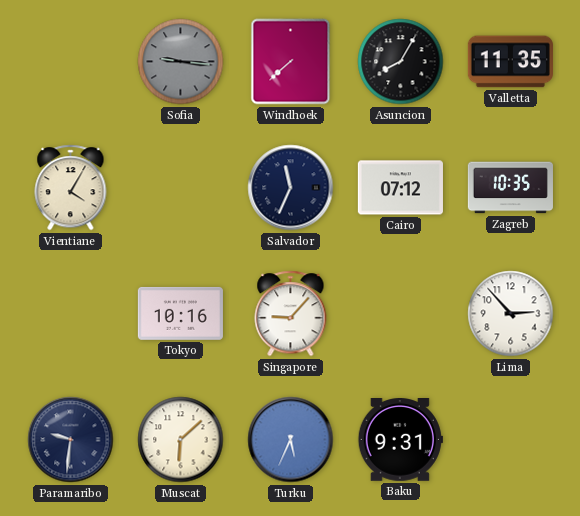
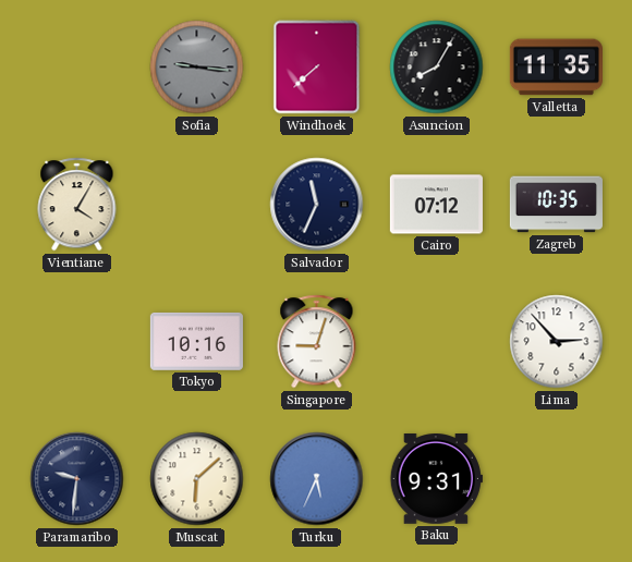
Singapore: 9:07 -> 9:03
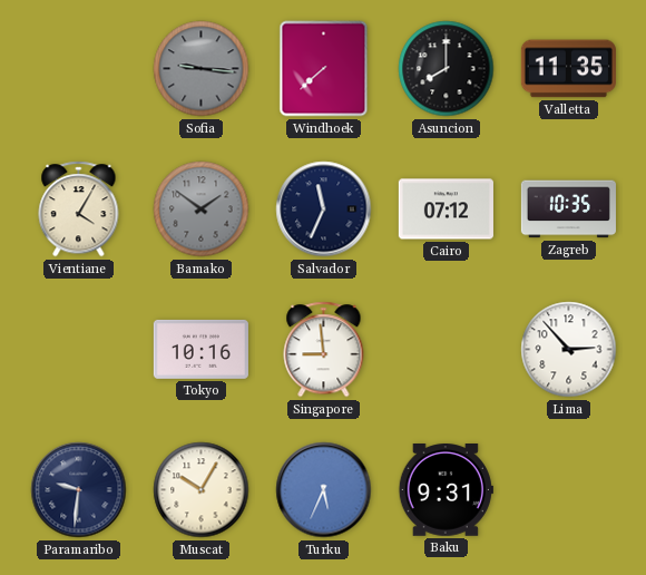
Asuncion: 8:05 -> 8:00
Bamako: none -> 1:51
Singapore: 9:03 -> 8:59
Muscat: 6:08 -> 10:05
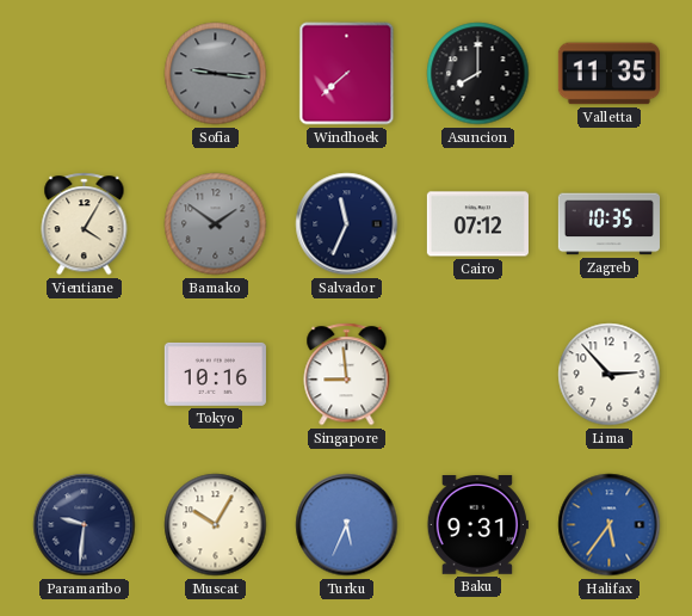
Halifax: none -> 5:36
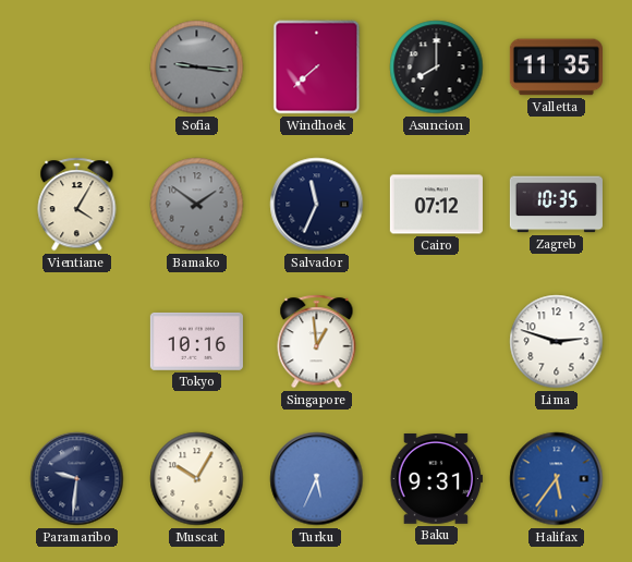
Singapore: 8:59 -> 12:59
Lima: 2:53 -> 2:48
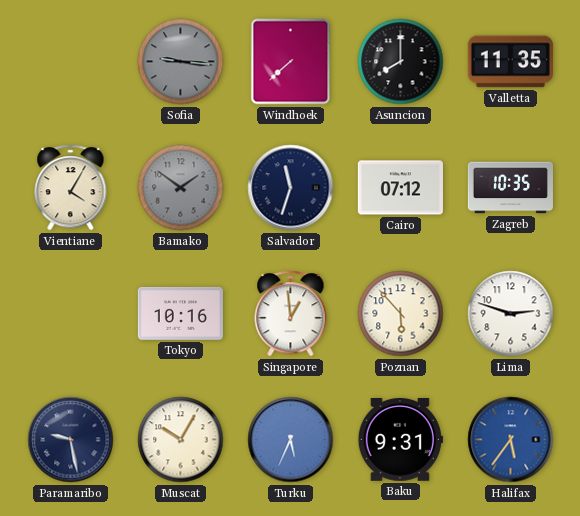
Salvador: 11:34 -> 11:33
Poznan: none -> 5:53
Paramaribo: 9:31 -> 9:28
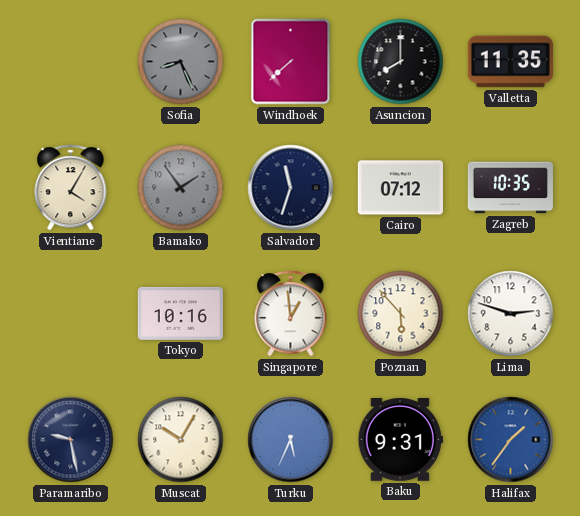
Sofia: 9:16 -> 8:26
Bamako: 1:51 -> 1:54
Halifax: 5:36 -> 1:36
